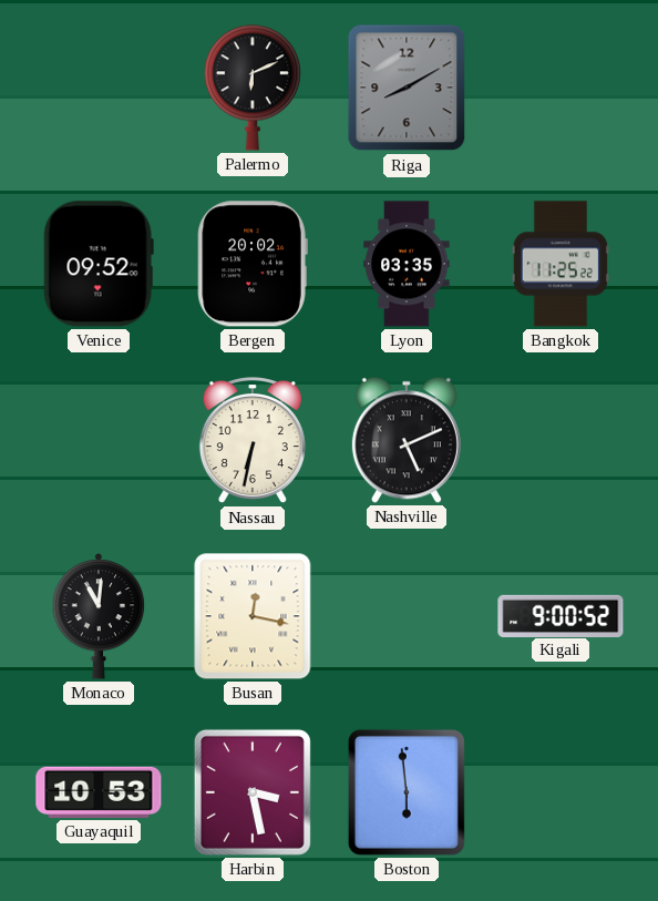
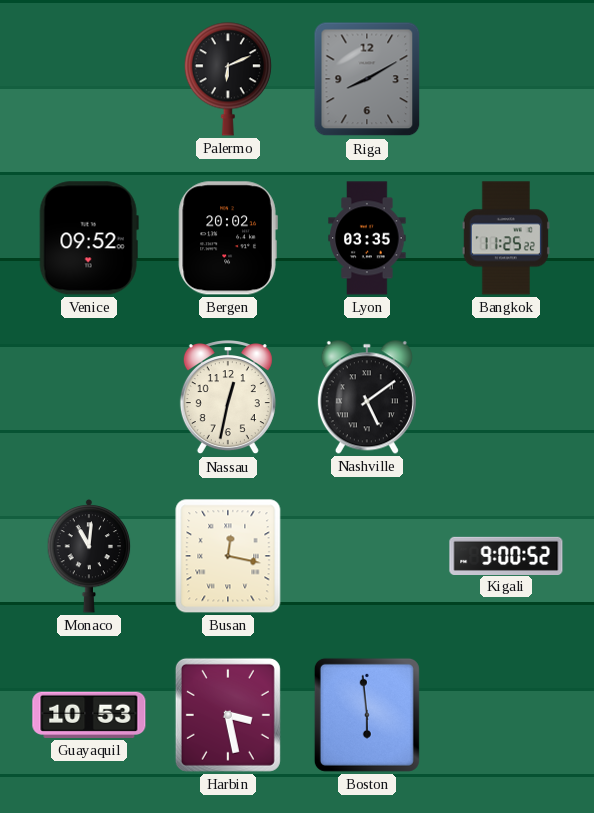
Nassau: 6:32 -> 12:32
Nashville: 5:11 -> 5:09
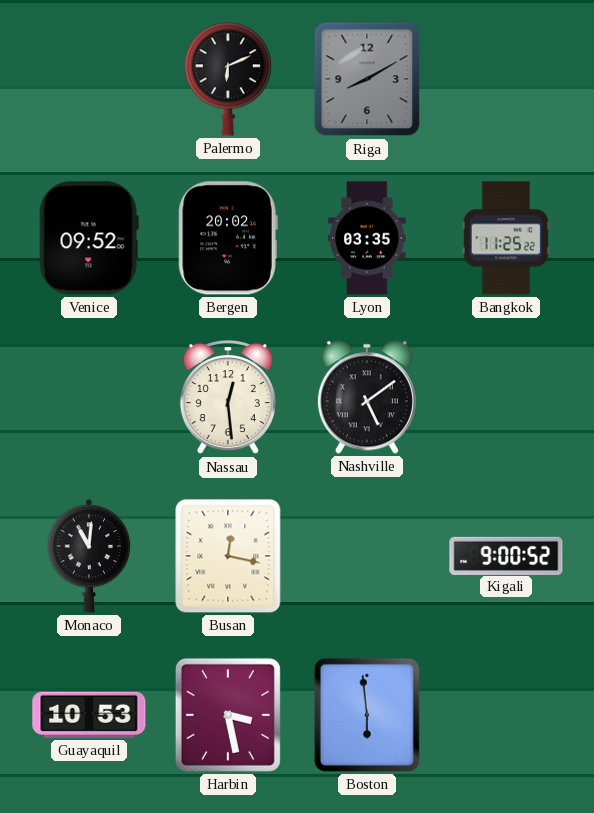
Nassau: 12:32 -> 12:29
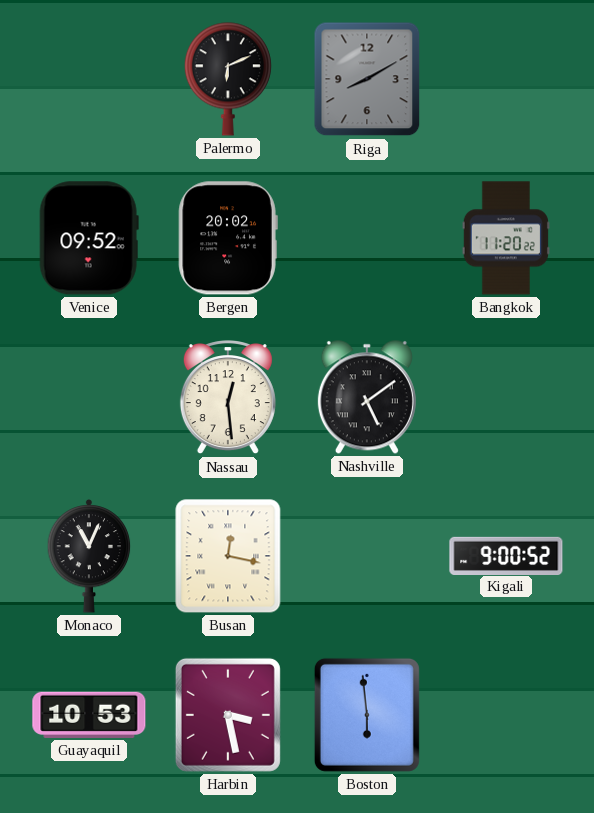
Lyon: 03:35 -> none
Bangkok: 11:25 -> 11:20
Monaco: 11:01 -> 11:04
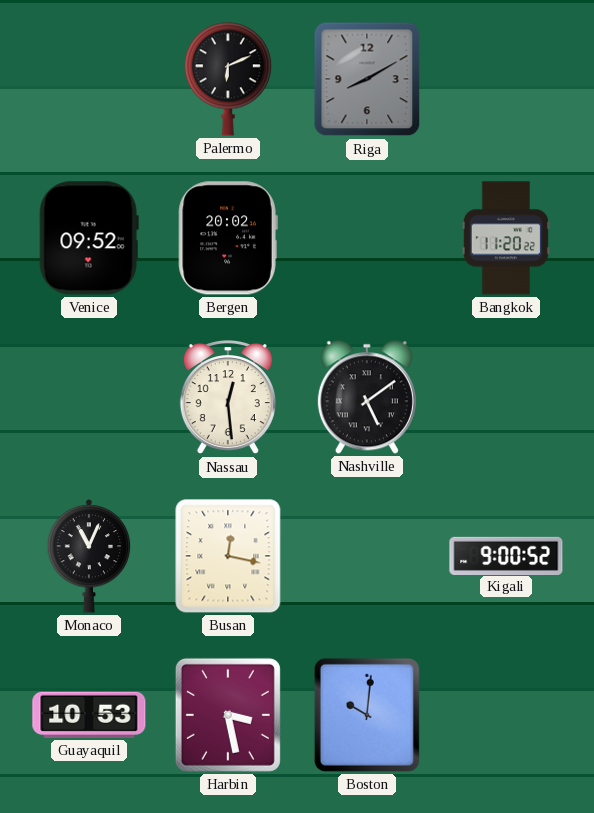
Boston: 5:59 -> 10:01
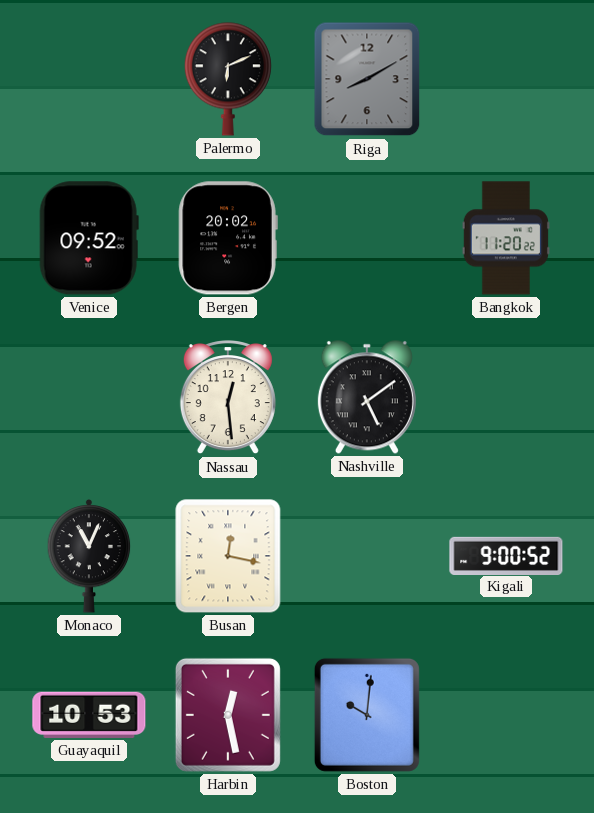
Harbin: 3:28 -> 12:28
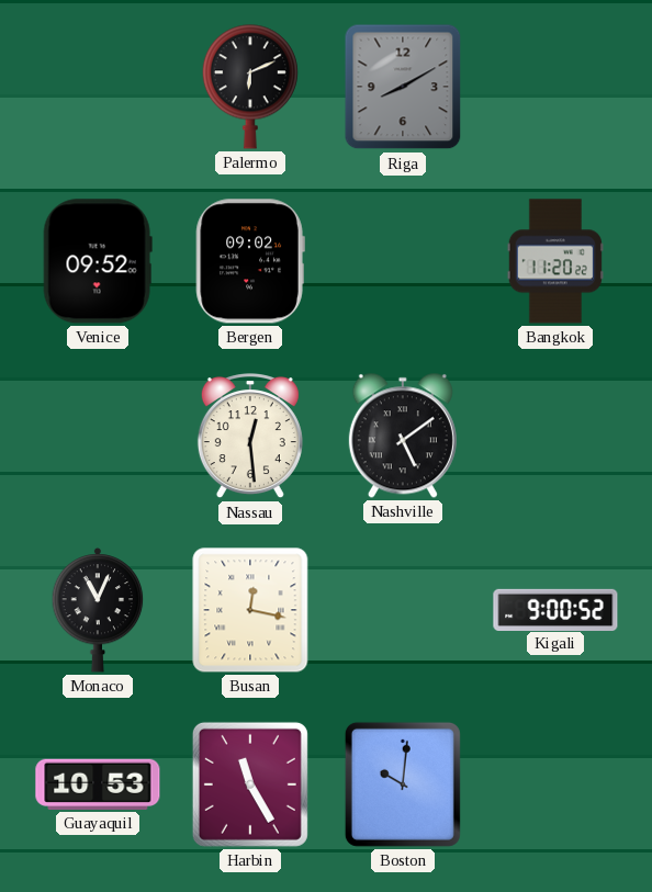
Bergen: 20:02 -> 09:02
Harbin: 12:28 -> 11:25
